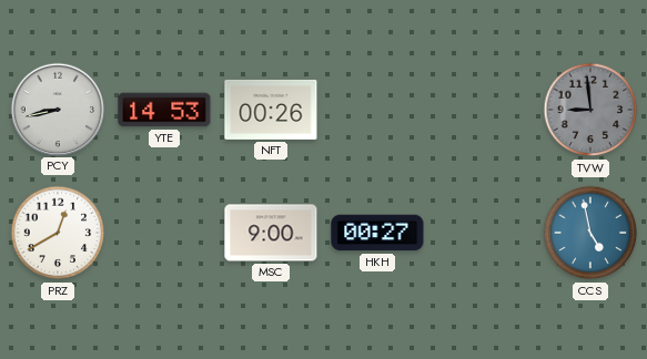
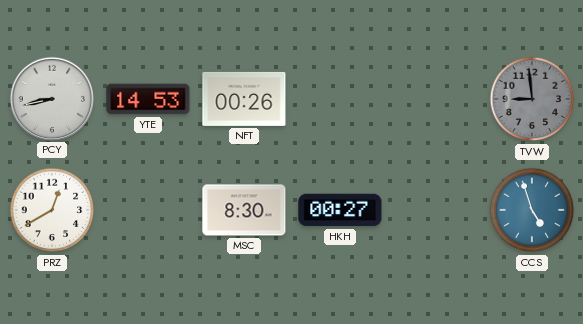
MSC: 9:00 -> 8:30
CCS: 4:58 -> 4:57
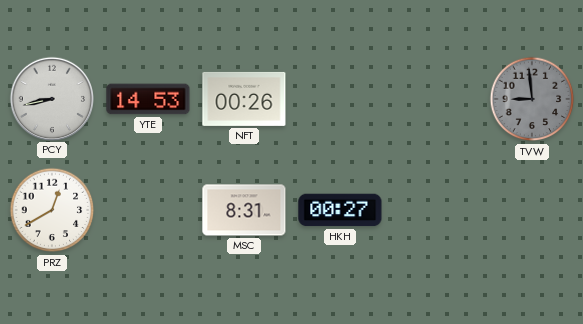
MSC: 8:30 -> 8:31
CCS: 4:57 -> none
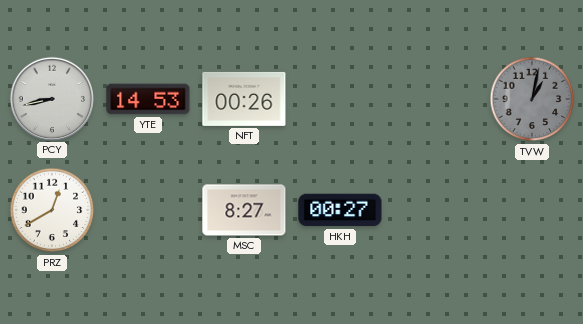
TVW: 8:59 -> 1:02
MSC: 8:31 -> 8:27
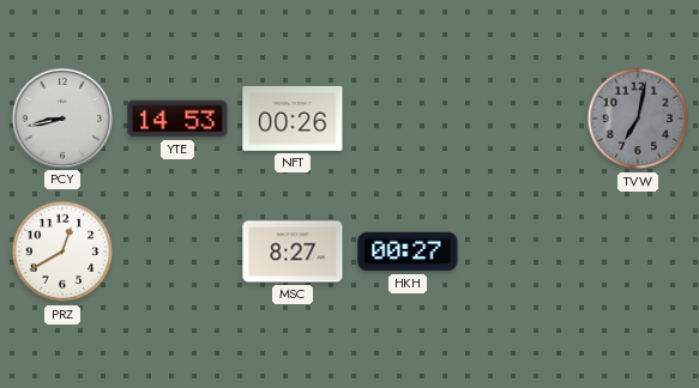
TVW: 1:02 -> 7:02
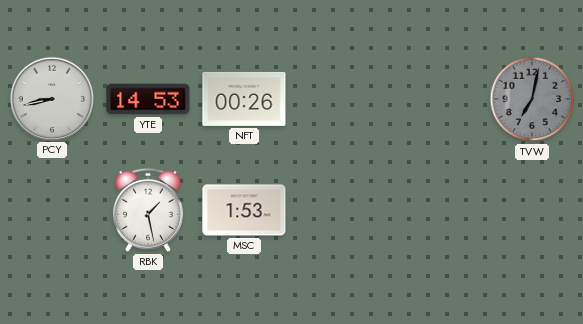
PRZ: 12:40 -> none
RBK: none -> 1:28
MSC: 8:27 -> 1:53
HKH: 00:27 -> none
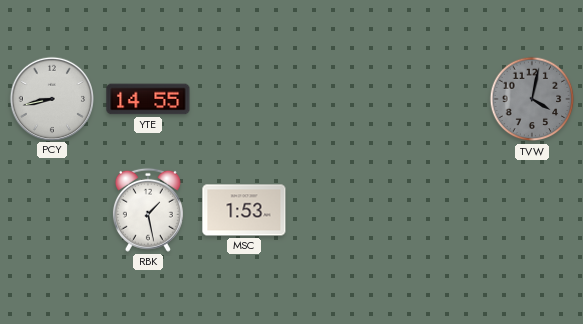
YTE: 14:53 -> 14:55
NFT: 00:26 -> none
TVW: 7:02 -> 4:02
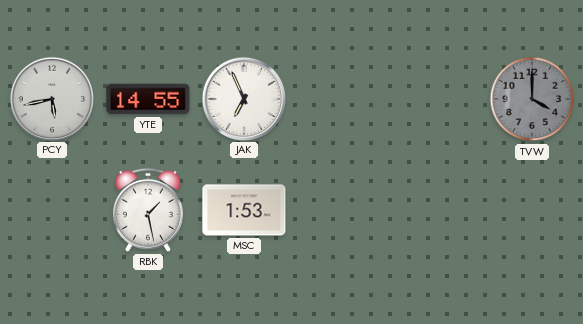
PCY: 8:43 -> 5:43
JAK: none -> 6:56
TVW: 4:02 -> 4:00
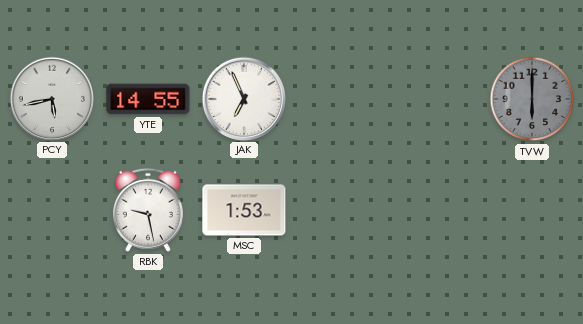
TVW: 4:00 -> 6:00
RBK: 1:28 -> 9:28
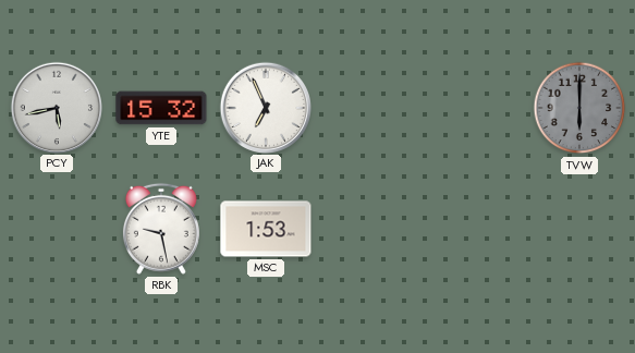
YTE: 14:55 -> 15:32
